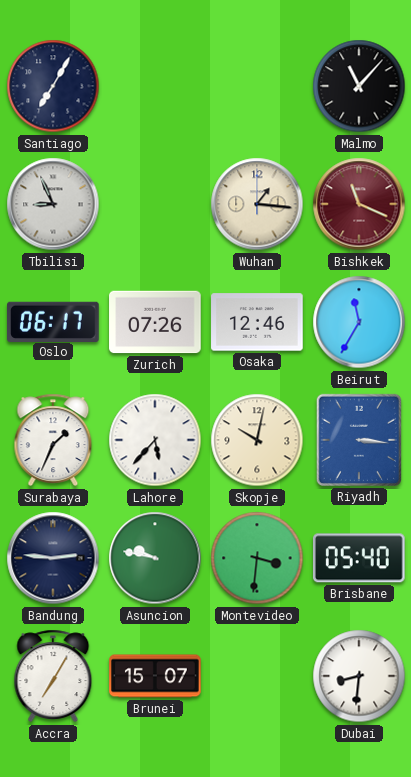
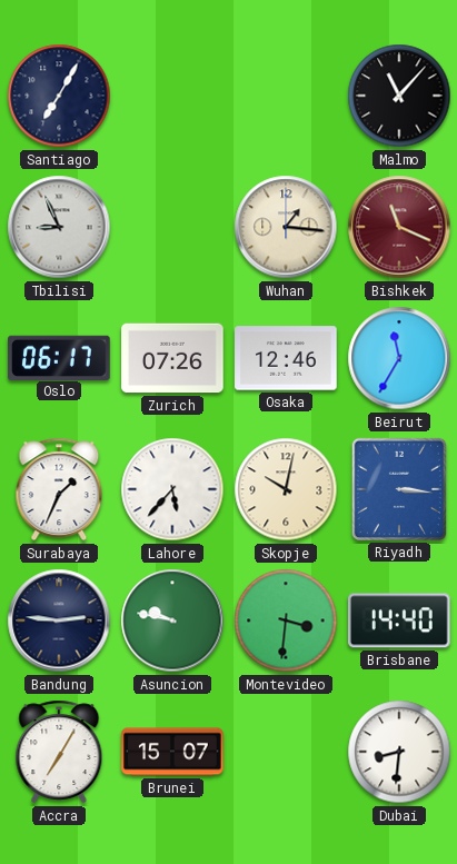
Brisbane: 05:40 -> 14:40
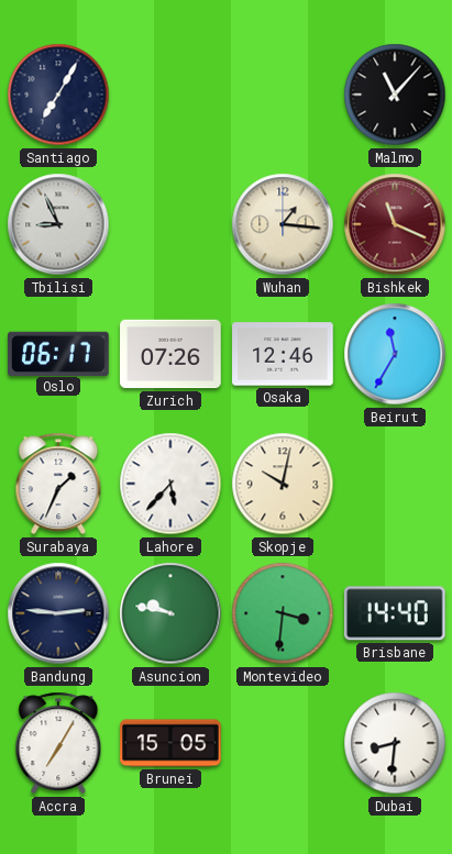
Riyadh: 3:16 -> none
Brunei: 15:07 -> 15:05
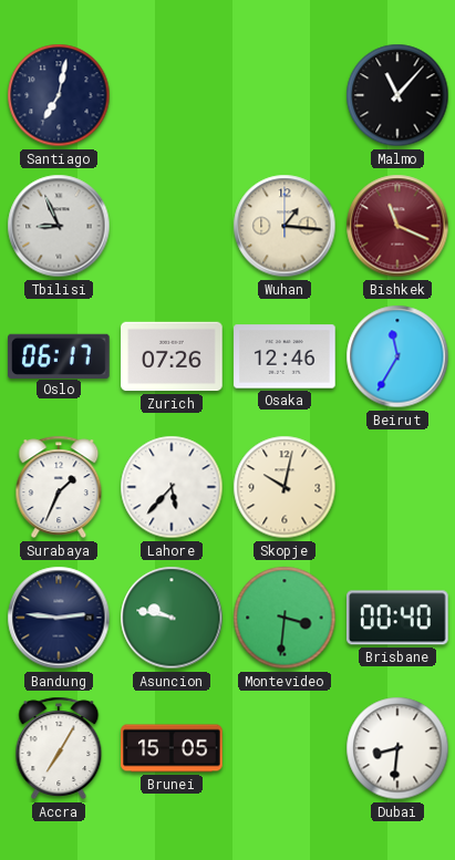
Santiago: 7:05 -> 7:02
Brisbane: 14:40 -> 00:40
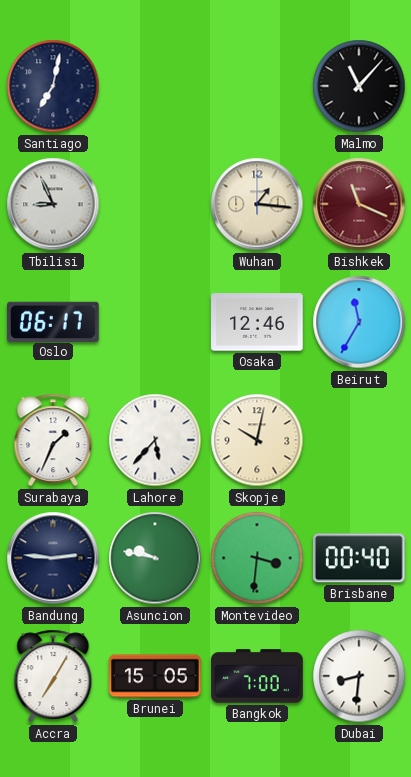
Zurich: 07:26 -> none
Bangkok: none -> 7:00
